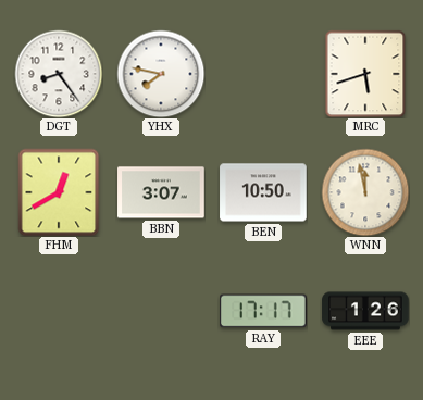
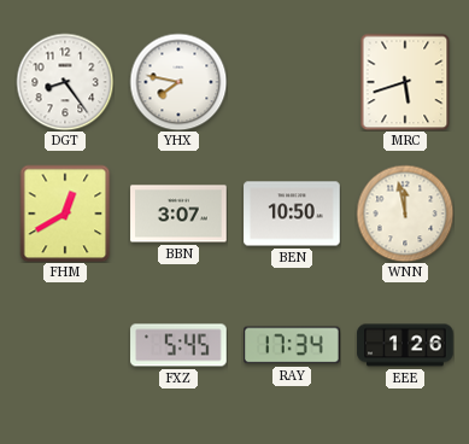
FXZ: none -> 5:45
RAY: 17:17 -> 17:34
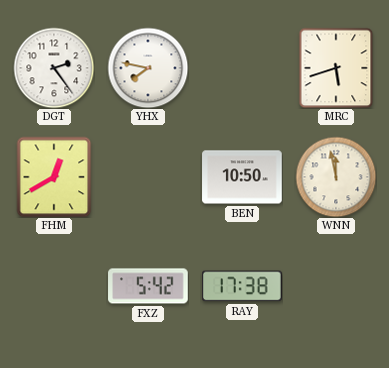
DGT: 8:24 -> 2:24
BBN: 3:07 -> none
FXZ: 5:45 -> 5:42
RAY: 17:34 -> 17:38
EEE: 1:26 -> none
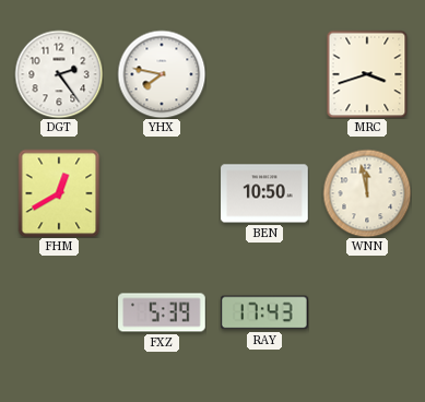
MRC: 5:42 -> 3:42
FXZ: 5:42 -> 5:39
RAY: 17:38 -> 17:43
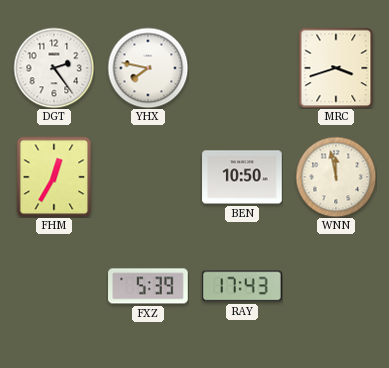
FHM: 12:40 -> 12:35
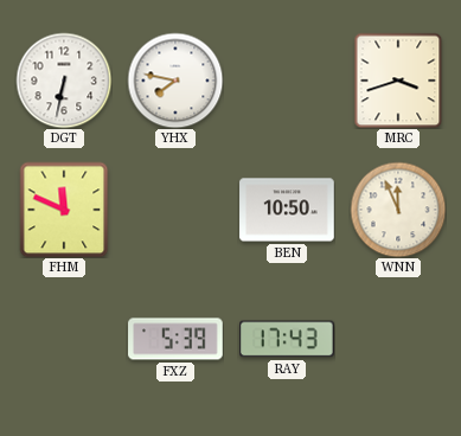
DGT: 2:24 -> 6:32
FHM: 12:35 -> 11:49
WNN: 11:58 -> 11:56
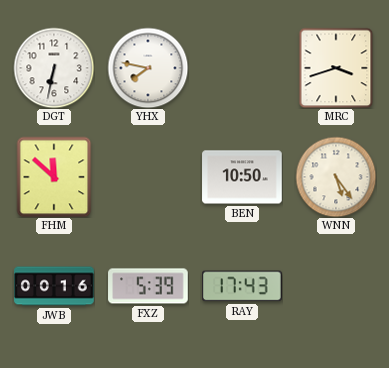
FHM: 11:49 -> 11:52
WNN: 11:56 -> 5:24
JWB: none -> 00:16
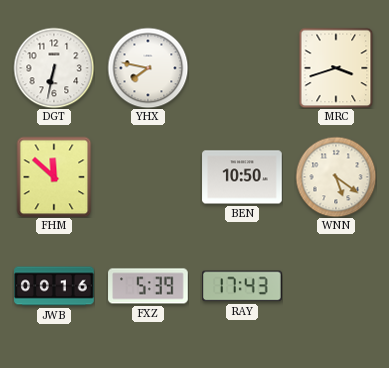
WNN: 5:24 -> 5:21
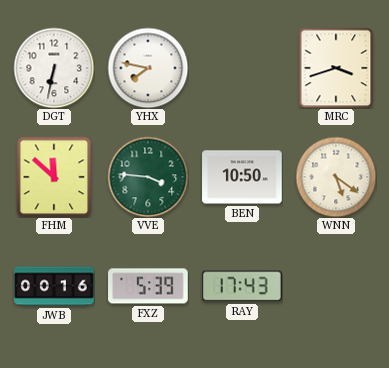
VVE: none -> 3:46
